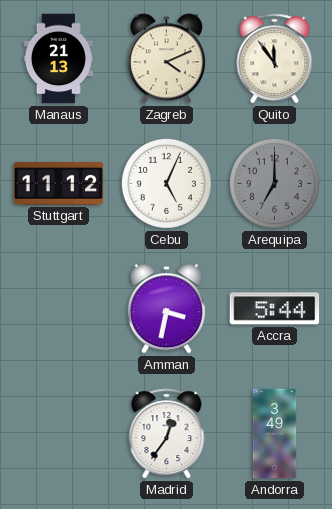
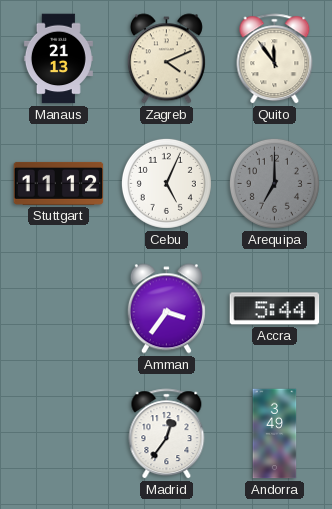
Amman: 3:32 -> 3:36
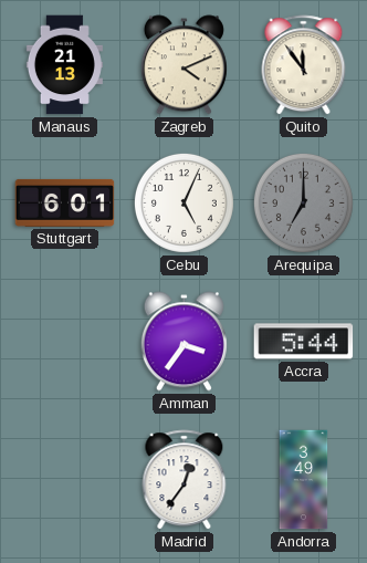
Stuttgart: 11:12 -> 6:01
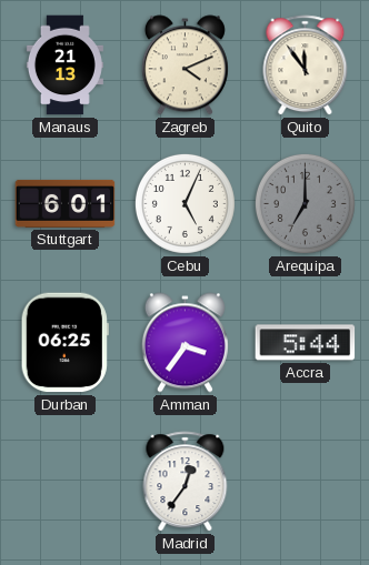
Durban: none -> 06:25
Andorra: 3:49 -> none
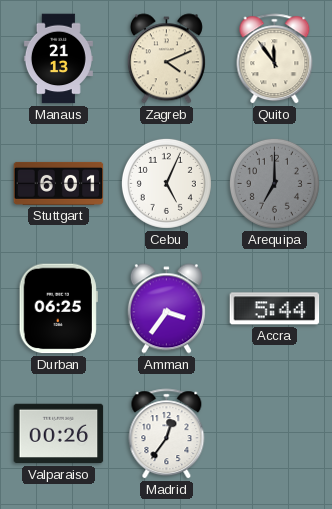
Valparaiso: none -> 00:26
